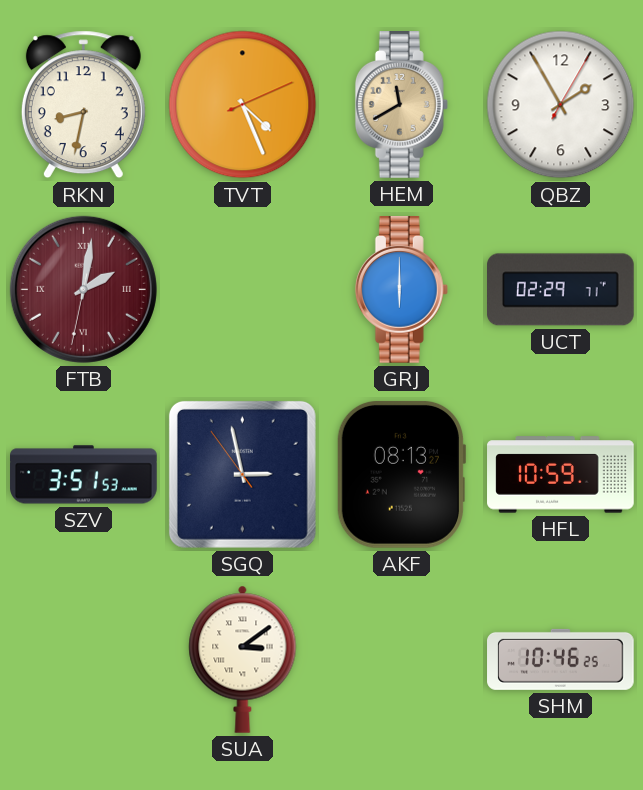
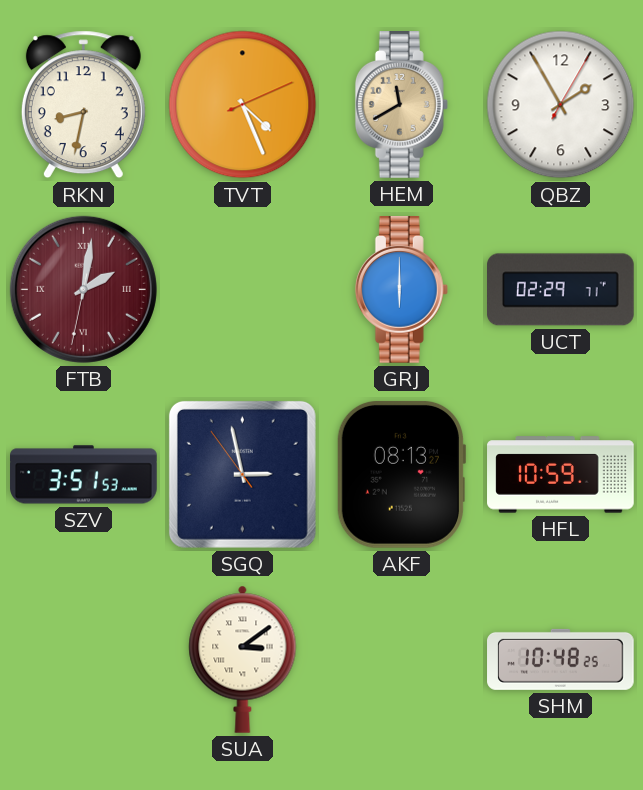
SHM: 10:46 -> 10:48
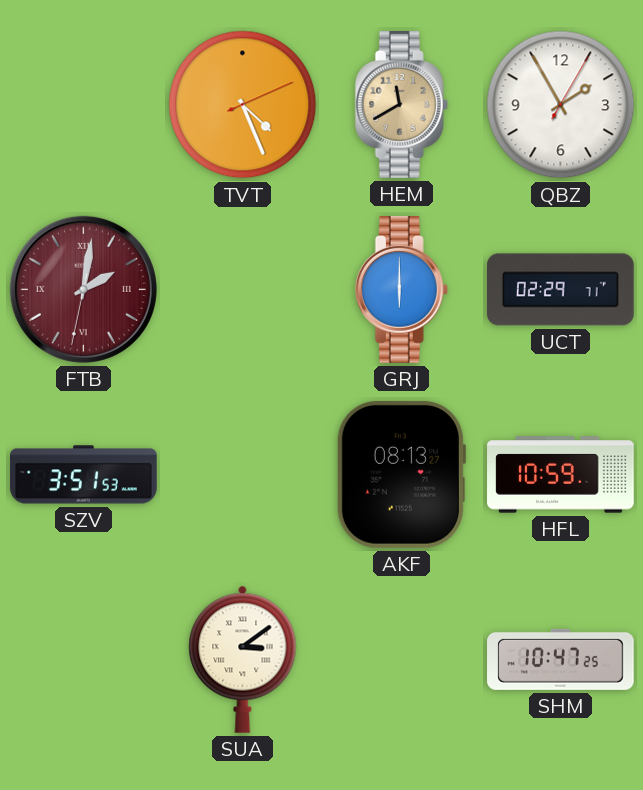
RKN: 8:32 -> none
SGQ: 2:57 -> none
SHM: 10:48 -> 10:47
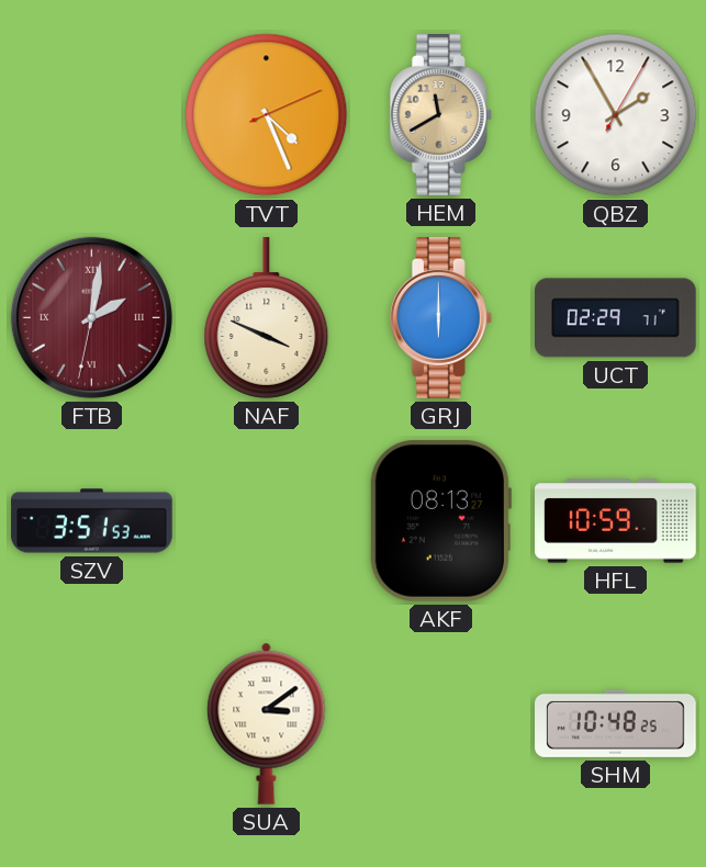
NAF: none -> 3:49
SHM: 10:47 -> 10:48
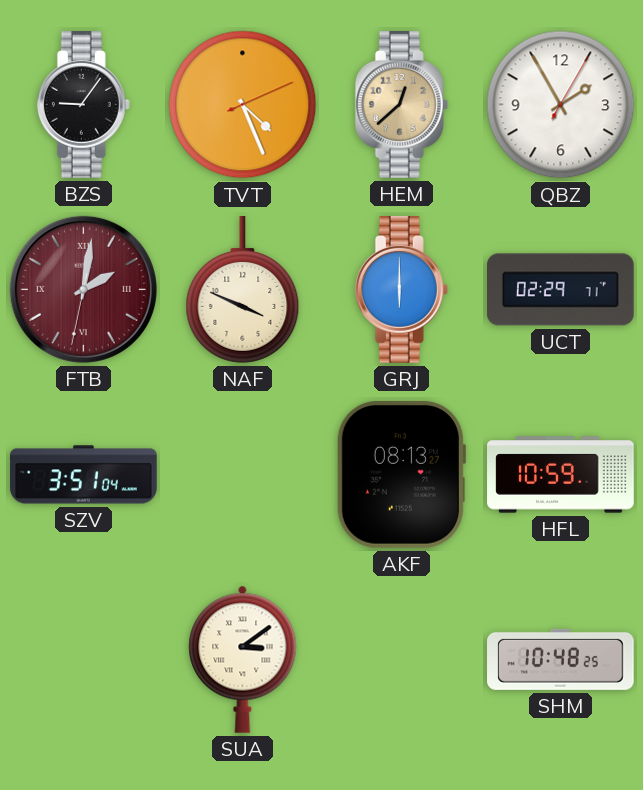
BZS: none -> 9:06
HEM: 11:40 -> 12:38
SZV: 3:51:53 -> 3:51:04
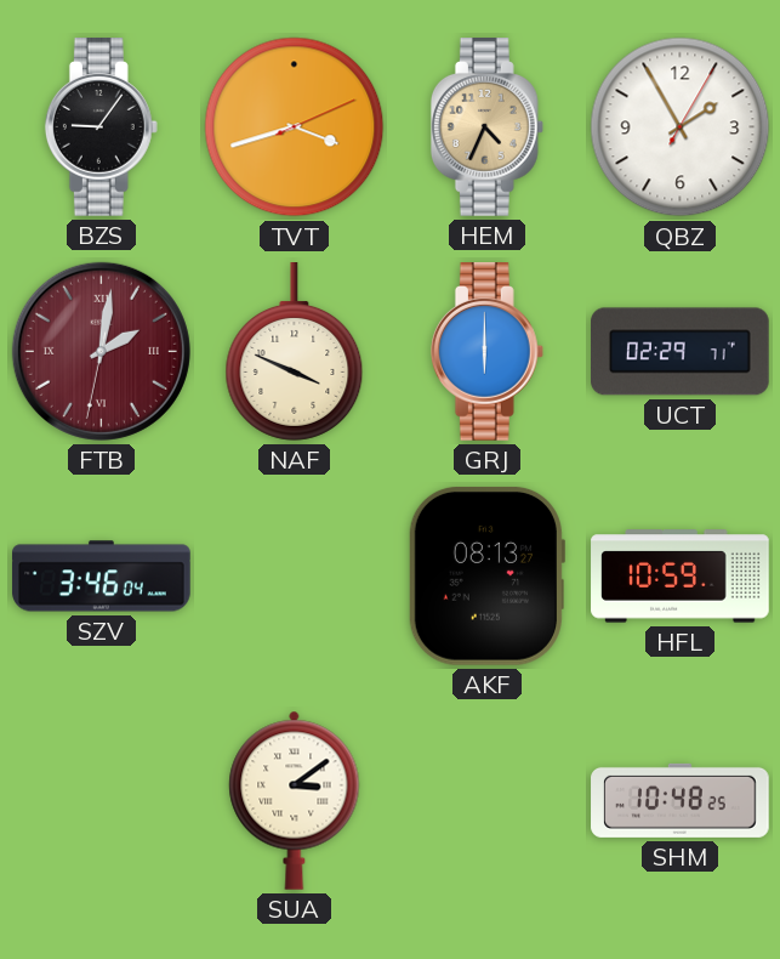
TVT: 4:26 -> 3:42
HEM: 12:38 -> 4:34
SZV: 3:51 -> 3:46
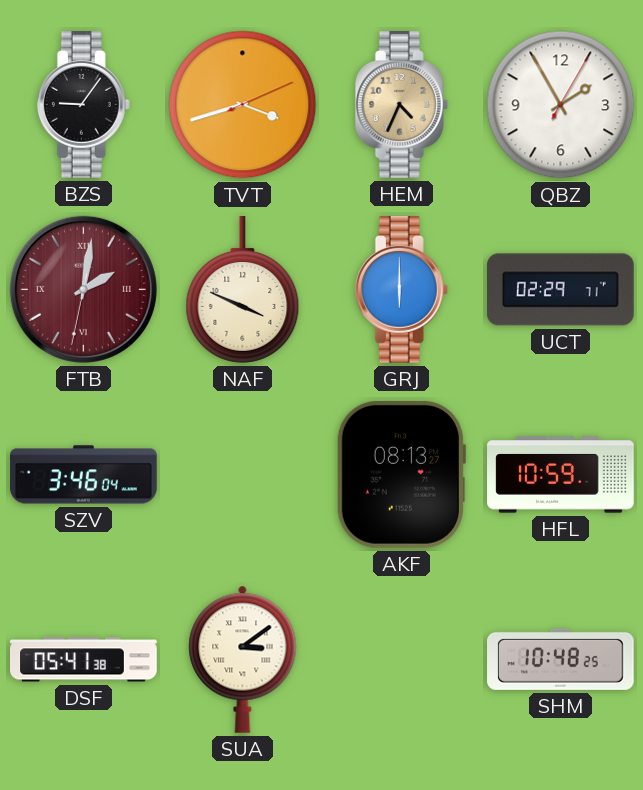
DSF: none -> 05:41
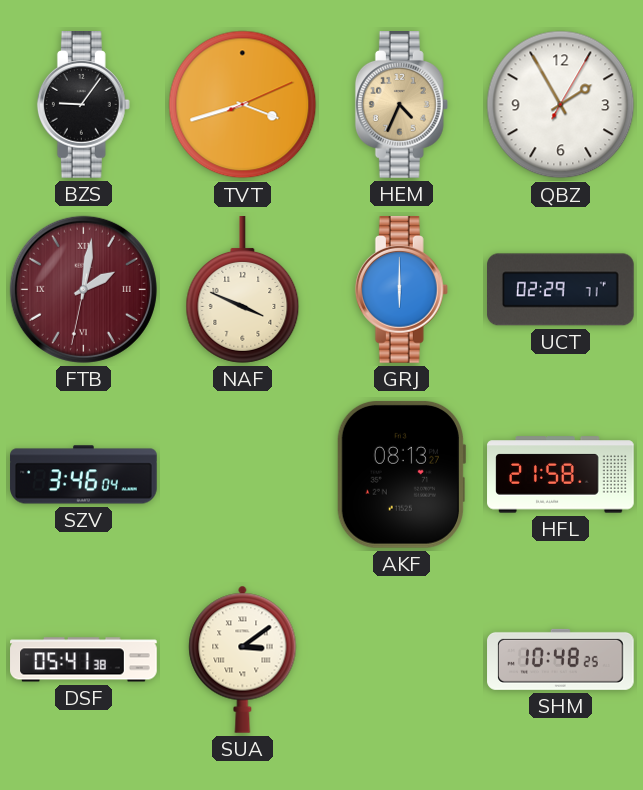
HFL: 10:59 -> 21:58
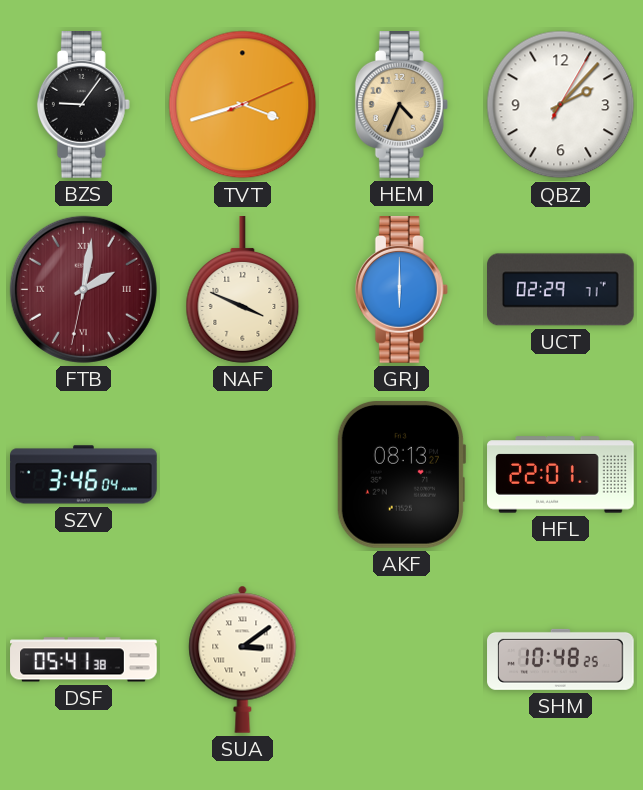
QBZ: 1:55 -> 2:07
HFL: 21:58 -> 22:01
